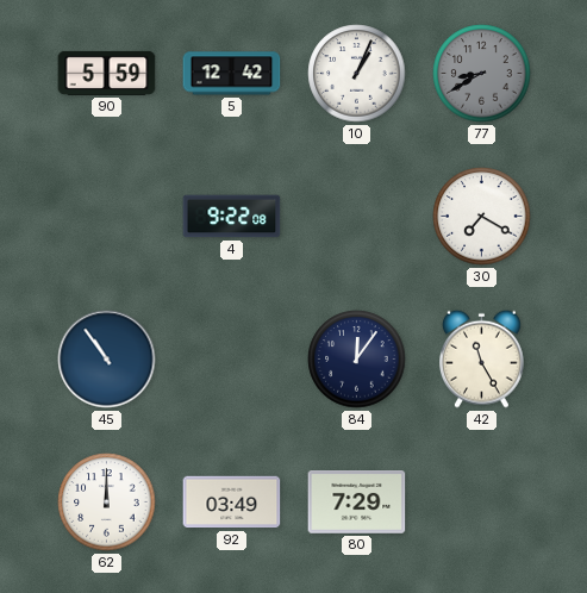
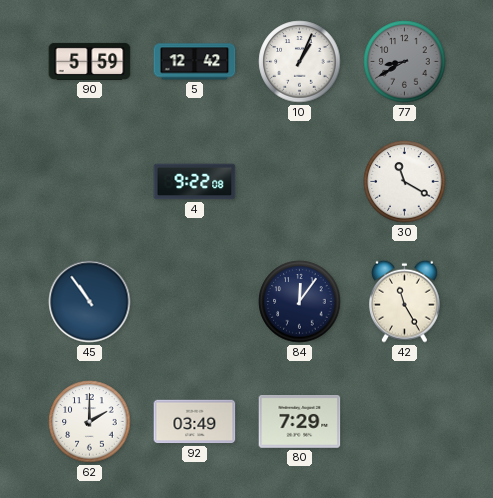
30: 7:20 -> 11:20
62: 12:00 -> 2:00
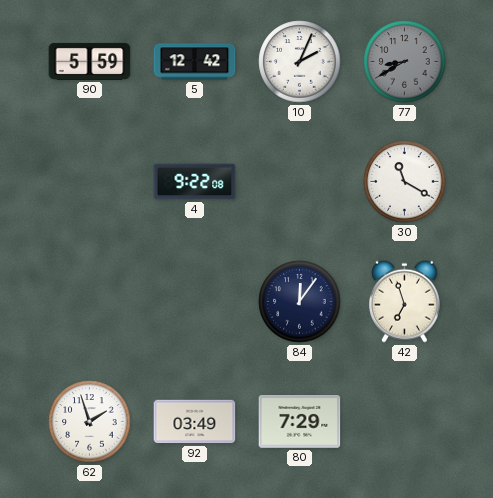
10: 1:04 -> 2:04
45: 10:54 -> none
42: 11:25 -> 6:57
62: 2:00 -> 1:57
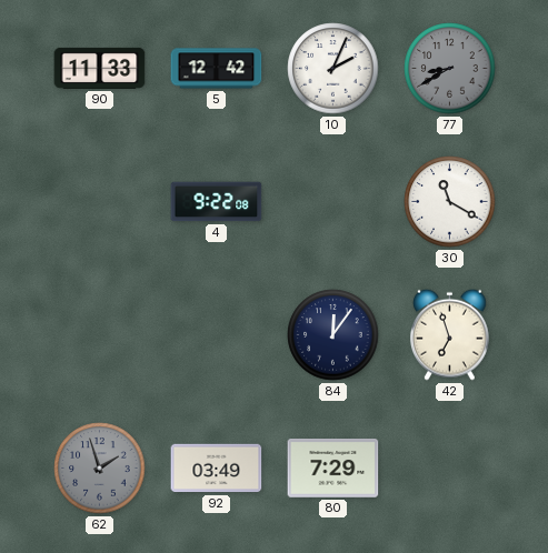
90: 5:59 -> 11:33
62 dial: white -> grey
